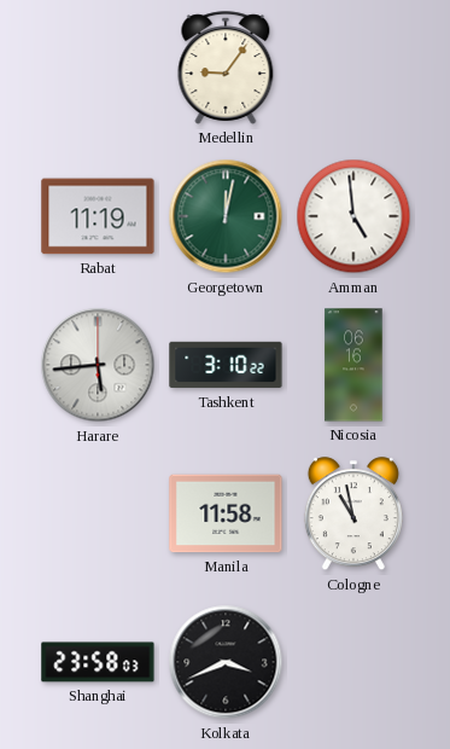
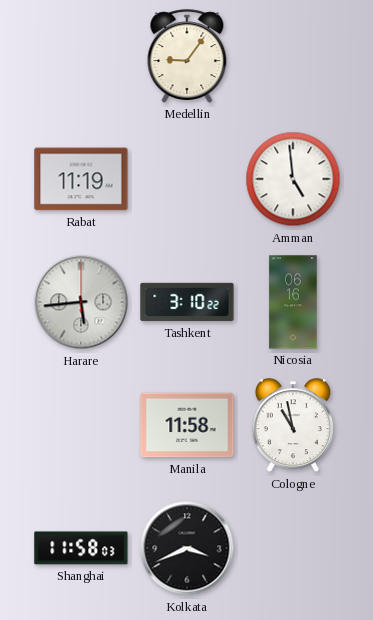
Georgetown: 12:02 -> none
Shanghai: 23:58 -> 11:58
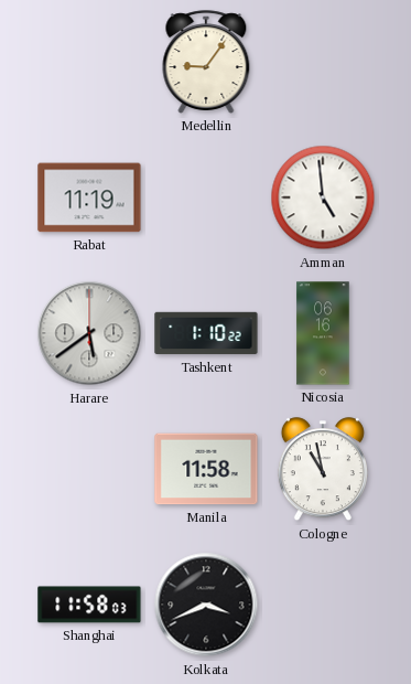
Harare: 5:44 -> 5:39
Tashkent: 3:10 -> 1:10
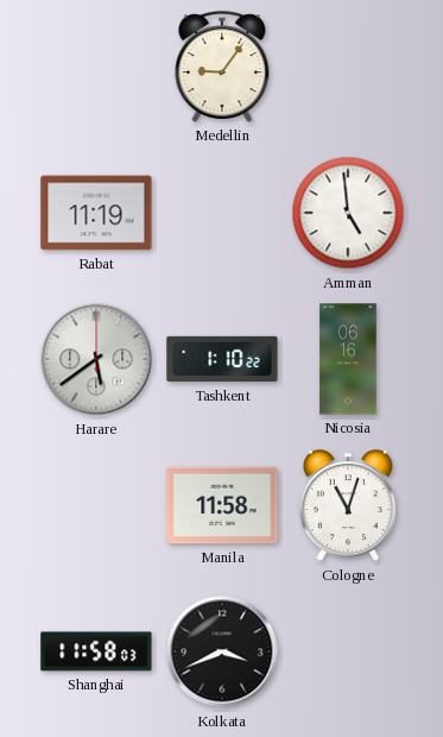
Cologne: 10:58 -> 11:03
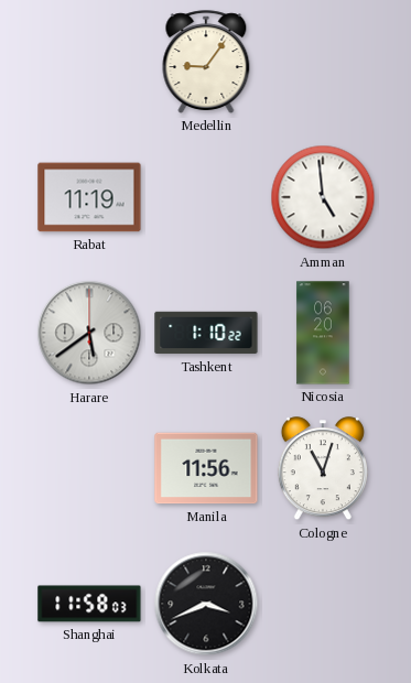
Nicosia: 06:16 -> 06:20
Manila: 11:58 -> 11:56
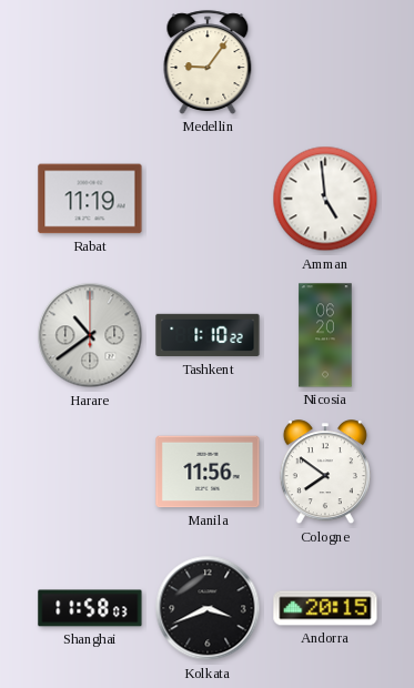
Harare: 5:39 -> 10:39
Cologne: 11:03 -> 7:51
Andorra: none -> 20:15
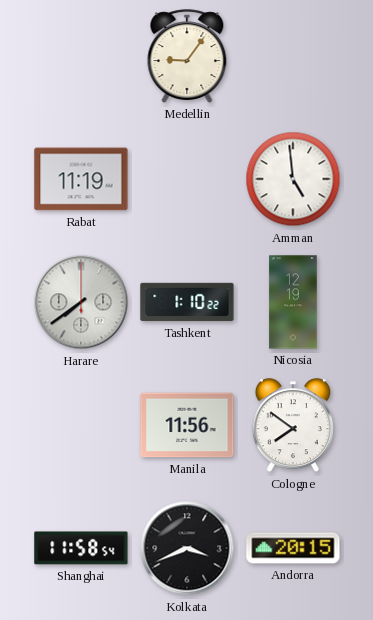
Harare: 10:39 -> 7:39
Nicosia: 06:20 -> 12:19
Shanghai: 11:58:03 -> 11:58:54
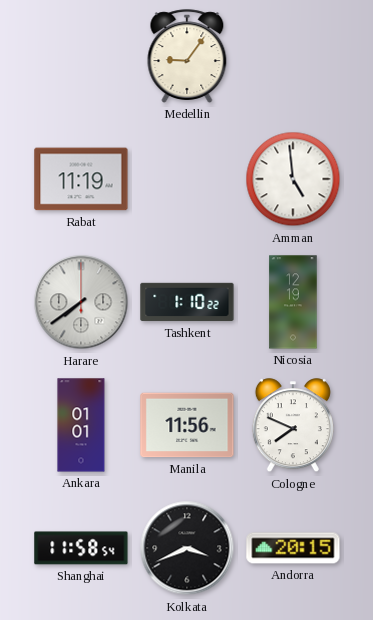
Ankara: none -> 01:01
Cologne: 7:51 -> 7:49
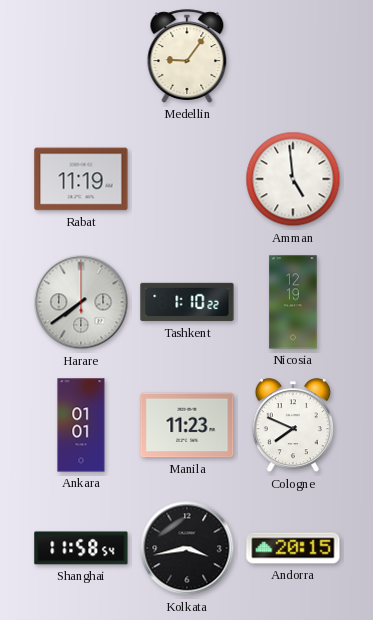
Manila: 11:56 -> 11:23
Kolkata: 3:41 -> 3:43
